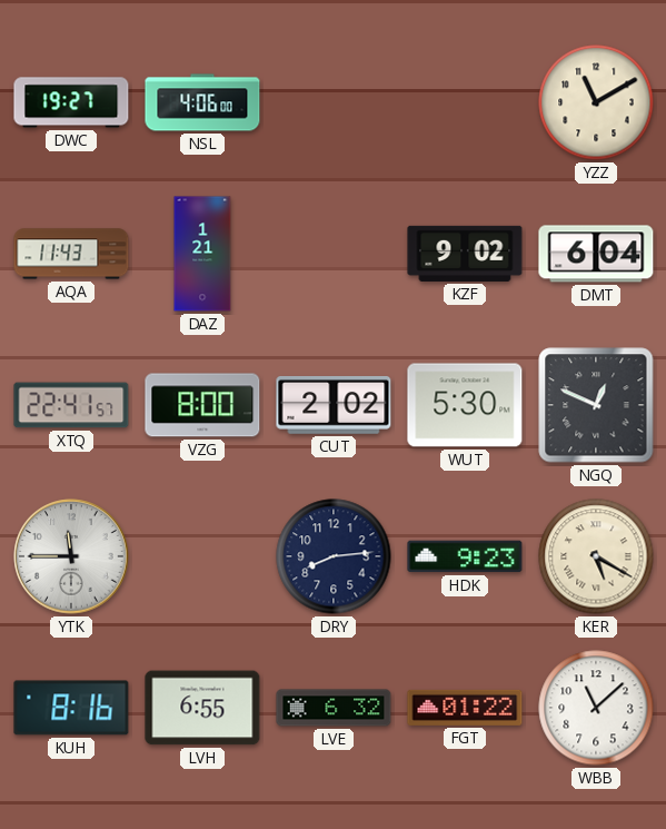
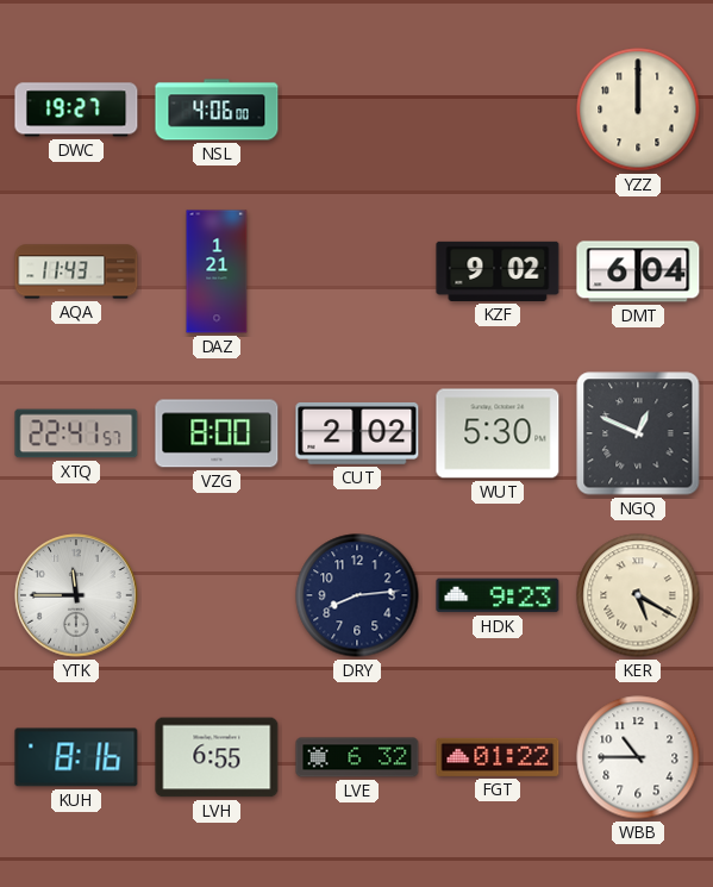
YZZ: 11:10 -> 12:00
WBB: 11:08 -> 10:45
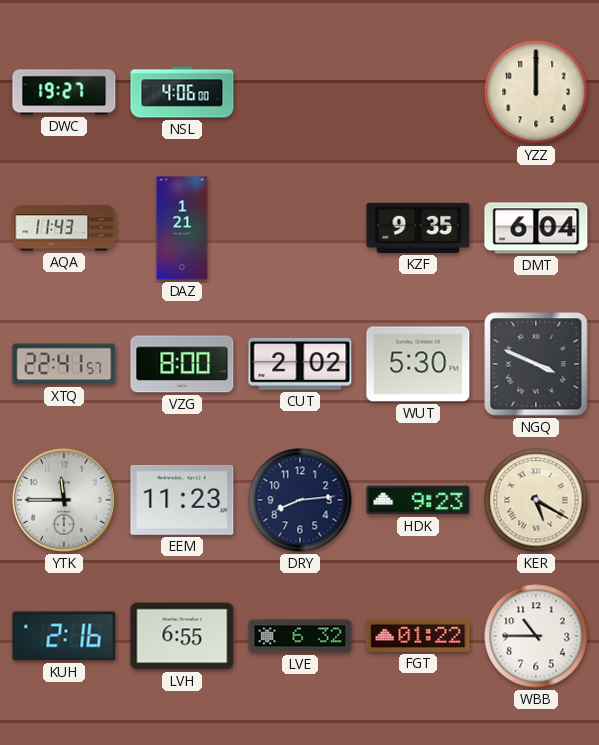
KZF: 9:02 -> 9:35
NGQ: 12:49 -> 3:49
EEM: none -> 11:23
KUH: 8:16 -> 2:16
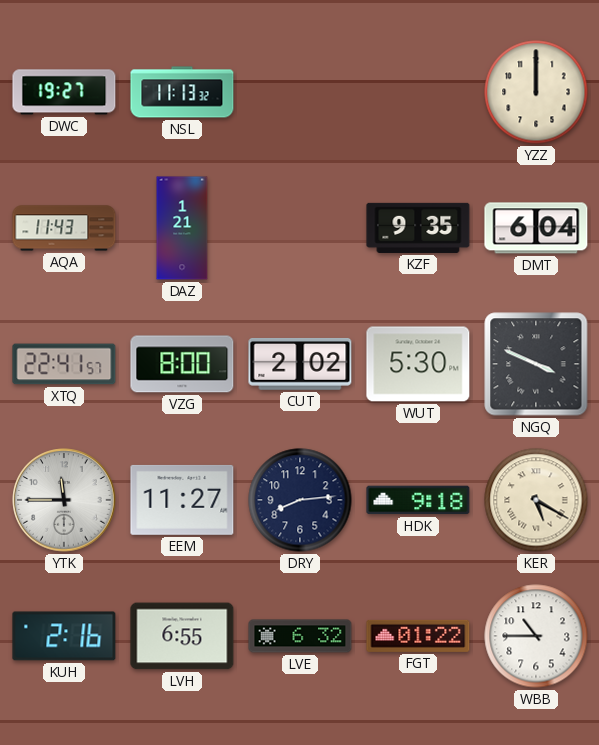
NSL: 4:06 -> 11:13
EEM: 11:23 -> 11:27
HDK: 9:23 -> 9:18
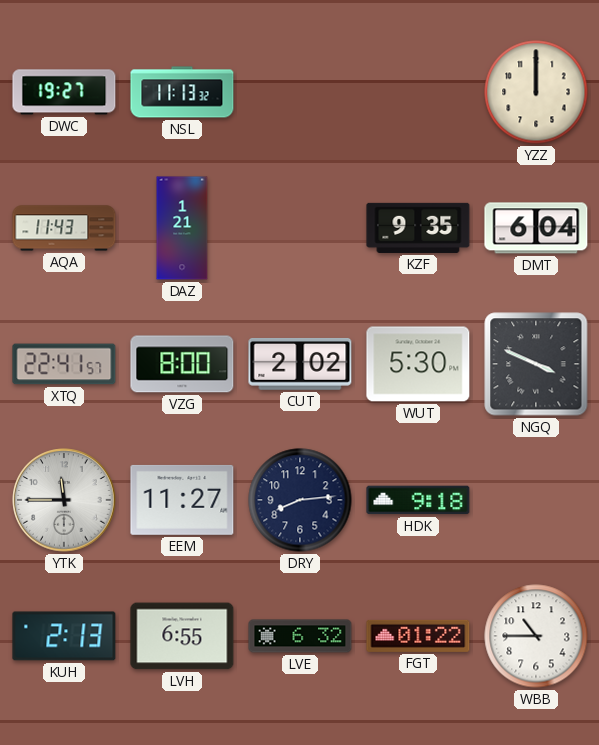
KER: 5:20 -> none
KUH: 2:16 -> 2:13
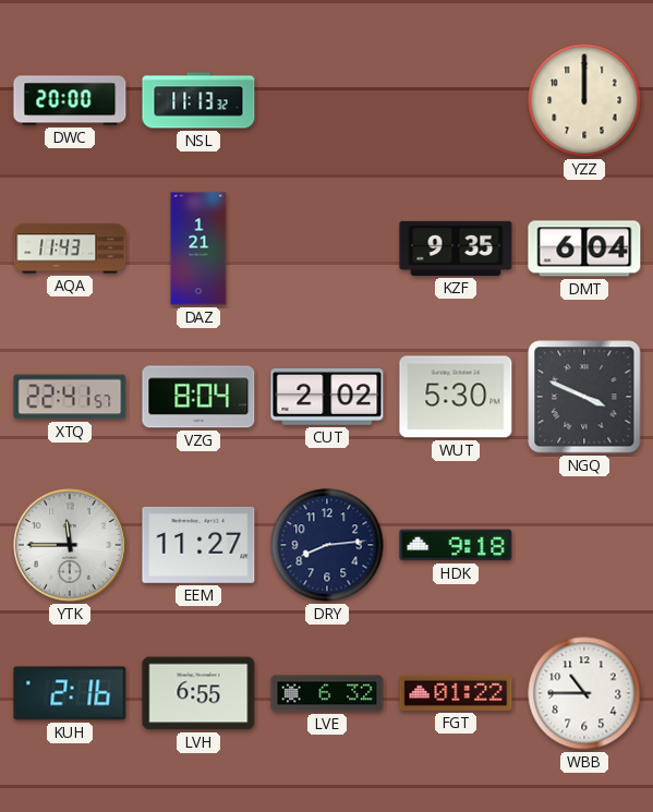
DWC: 19:27 -> 20:00
VZG: 8:00 -> 8:04
KUH: 2:13 -> 2:16
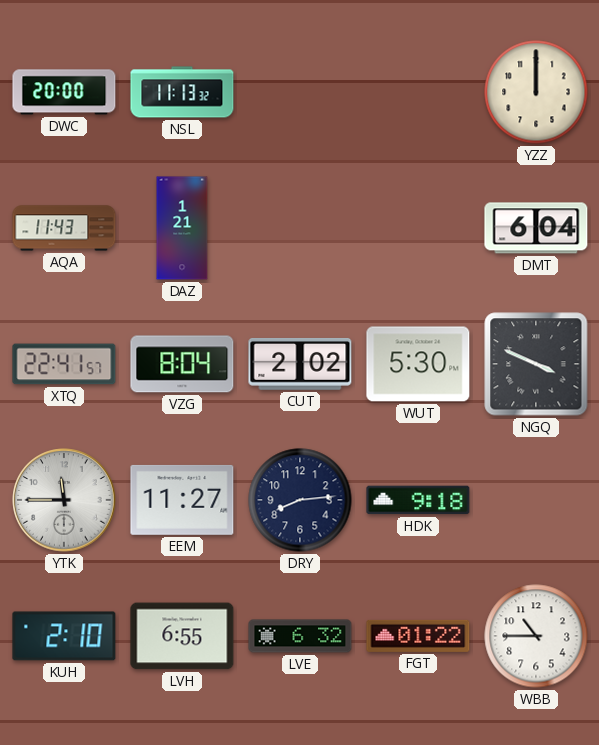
KZF: 9:35 -> none
KUH: 2:16 -> 2:10
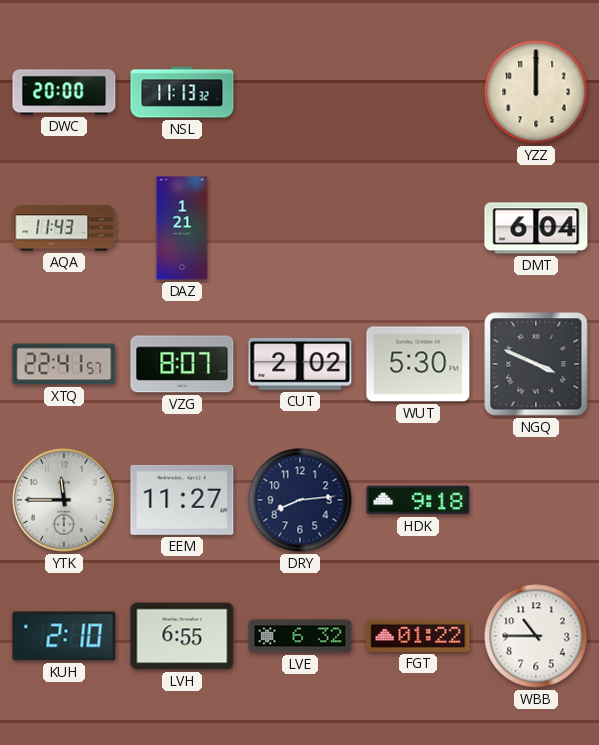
VZG: 8:04 -> 8:07
